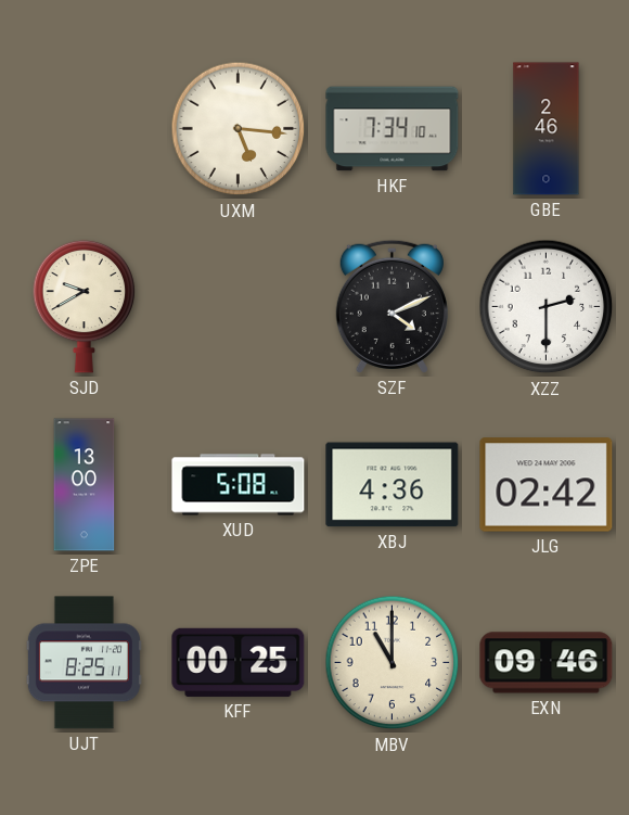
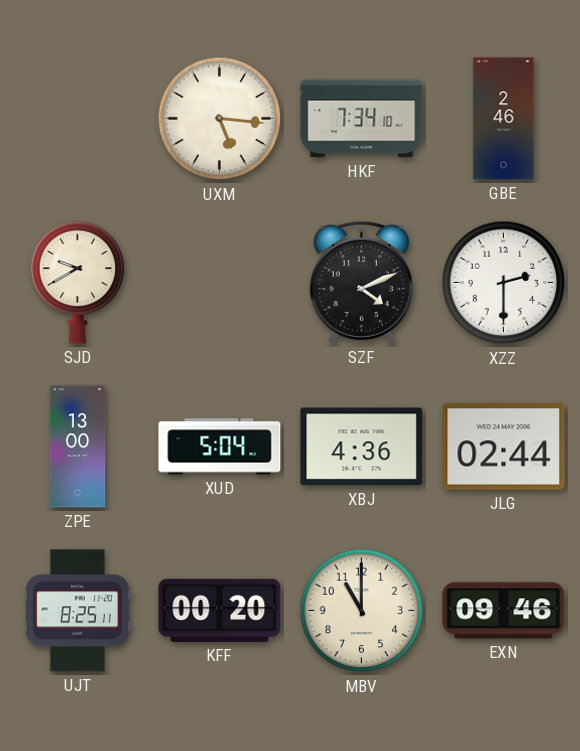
XUD: 5:08 -> 5:04
JLG: 02:42 -> 02:44
KFF: 00:25 -> 00:20
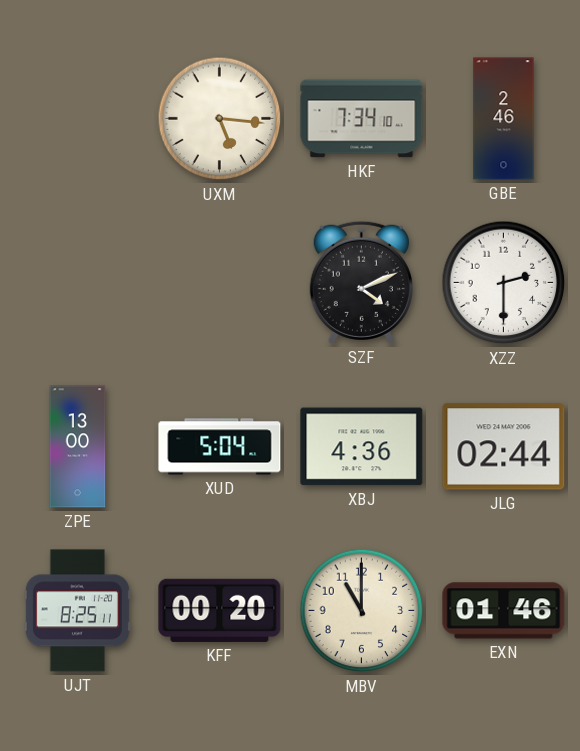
SJD: 9:40 -> none
EXN: 09:46 -> 01:46
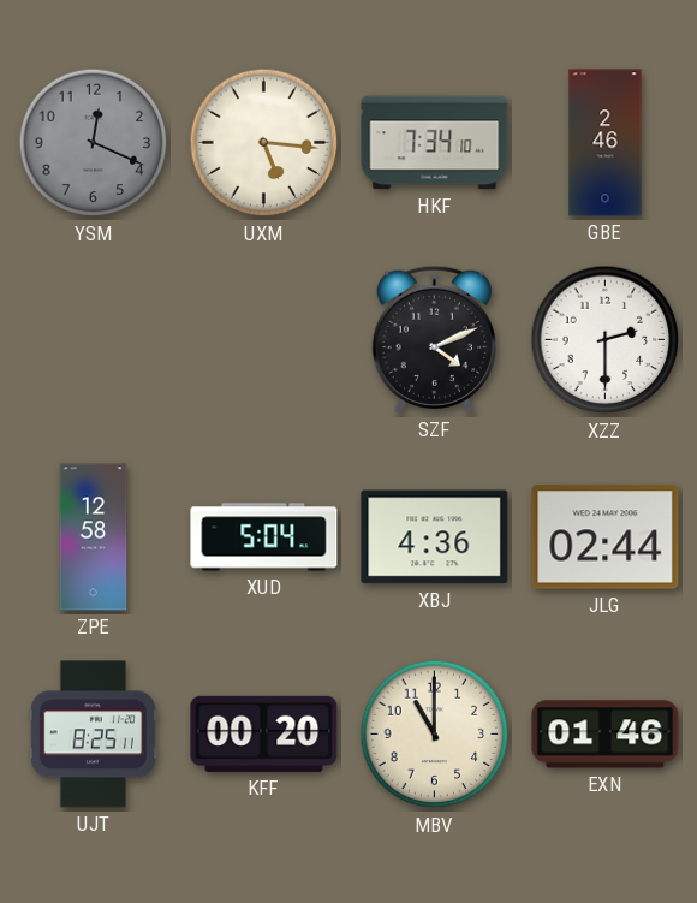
YSM: none -> 12:19
ZPE: 13:00 -> 12:58
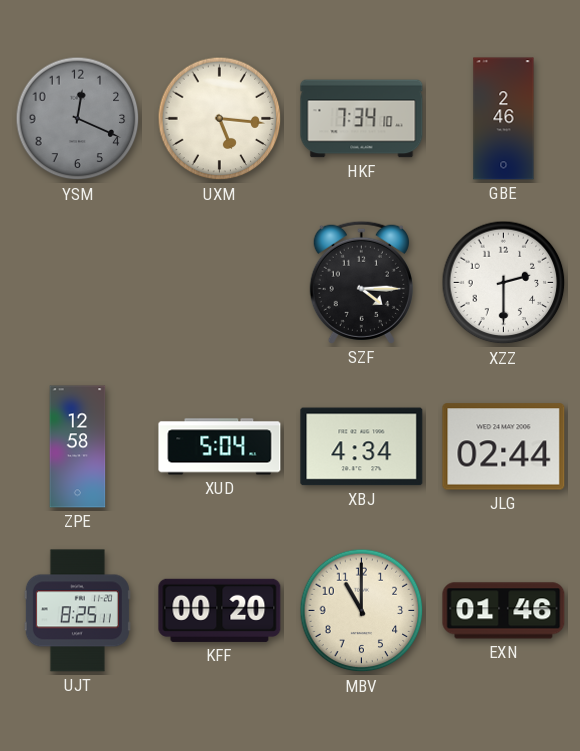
SZF: 4:11 -> 4:15
XBJ: 4:36 -> 4:34
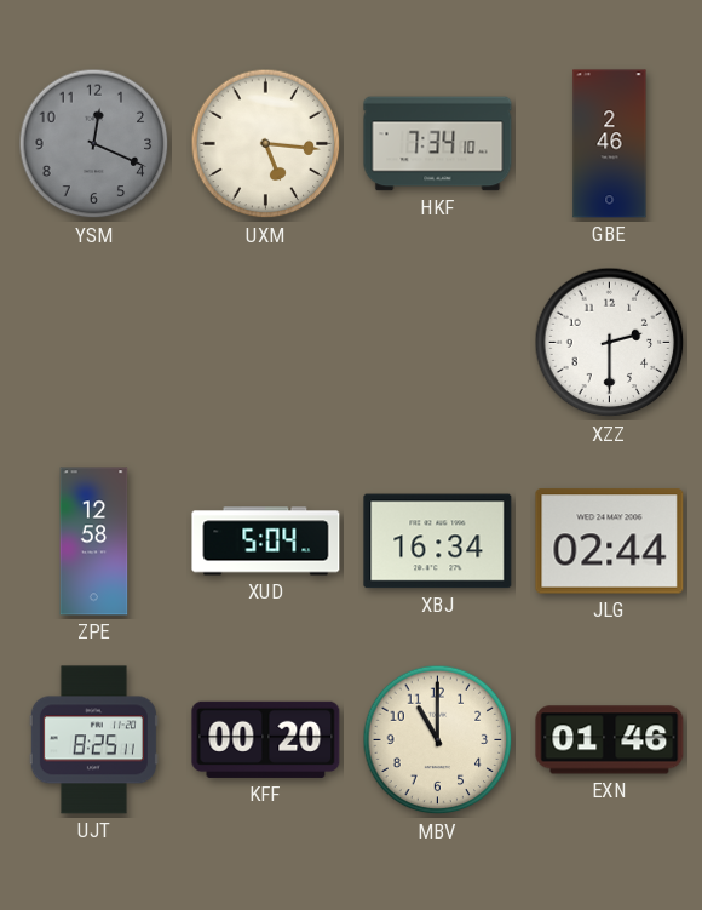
SZF: 4:15 -> none
XBJ: 4:34 -> 16:34
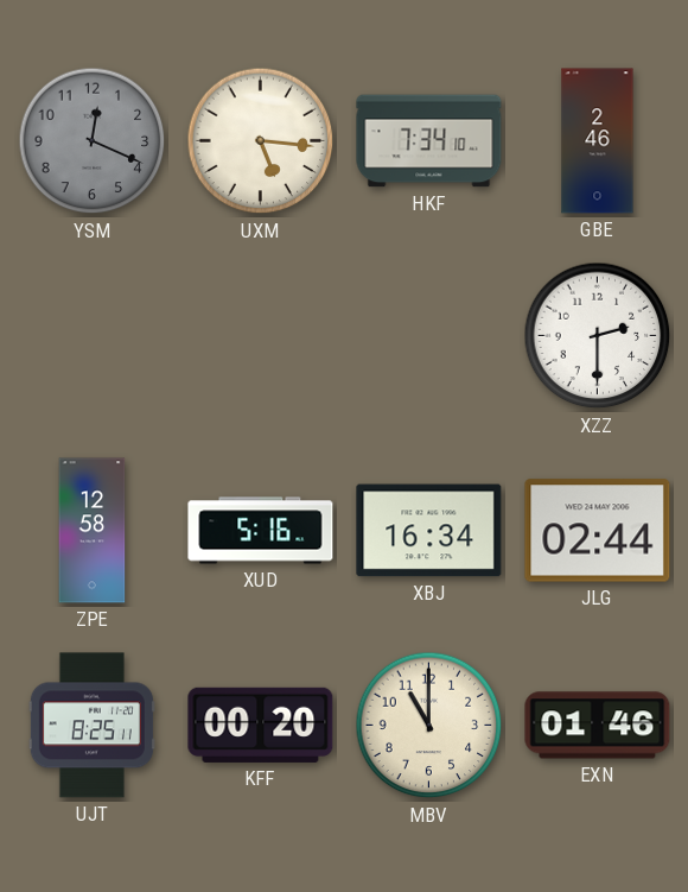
XUD: 5:04 -> 5:16
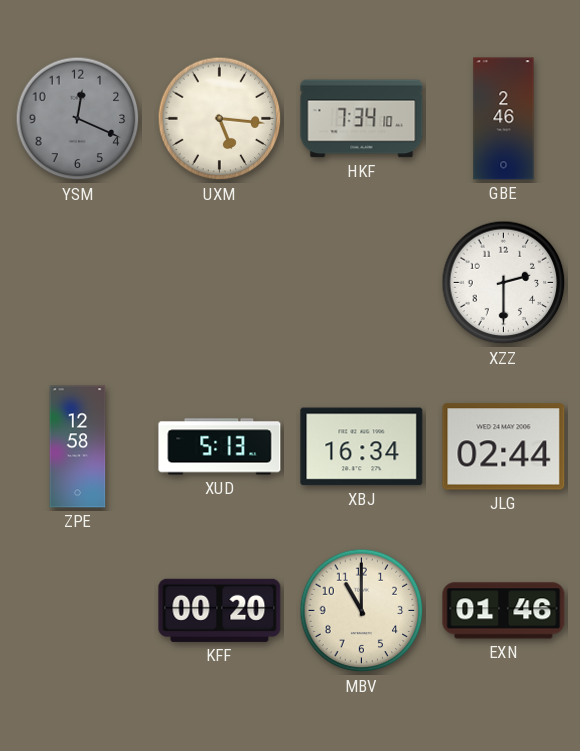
XUD: 5:16 -> 5:13
UJT: 8:25 -> none
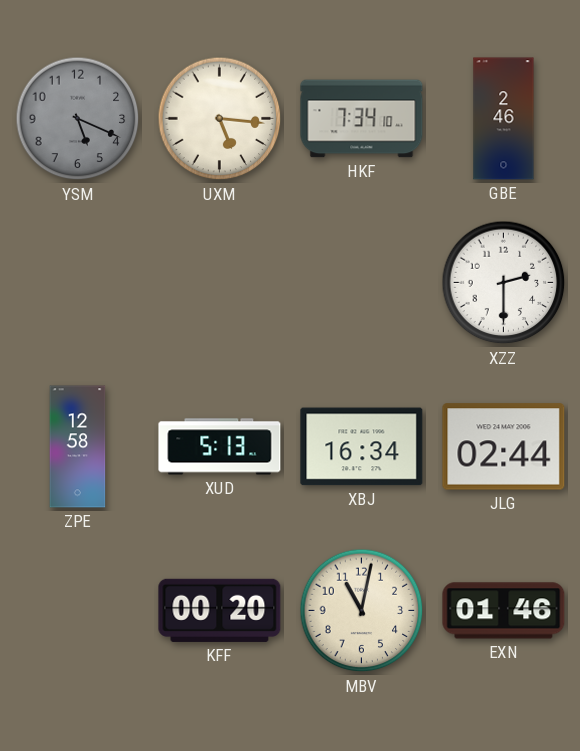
YSM: 12:19 -> 5:19
MBV: 11:00 -> 11:02
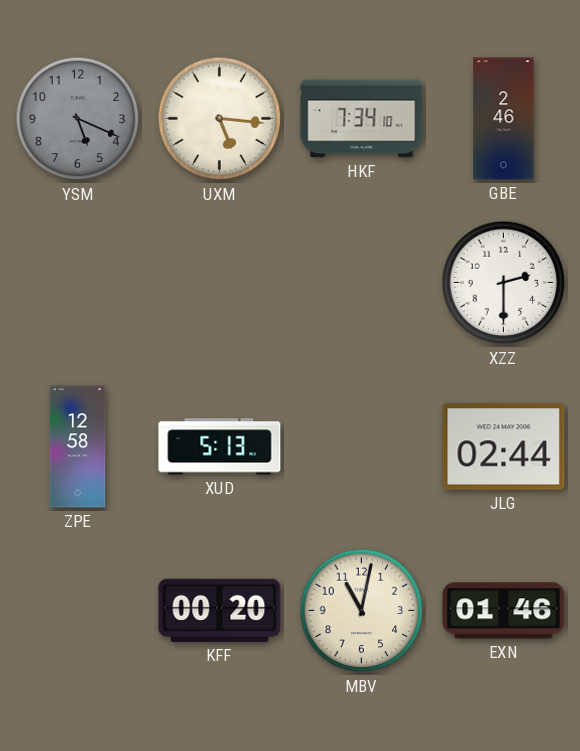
XBJ: 16:34 -> none
